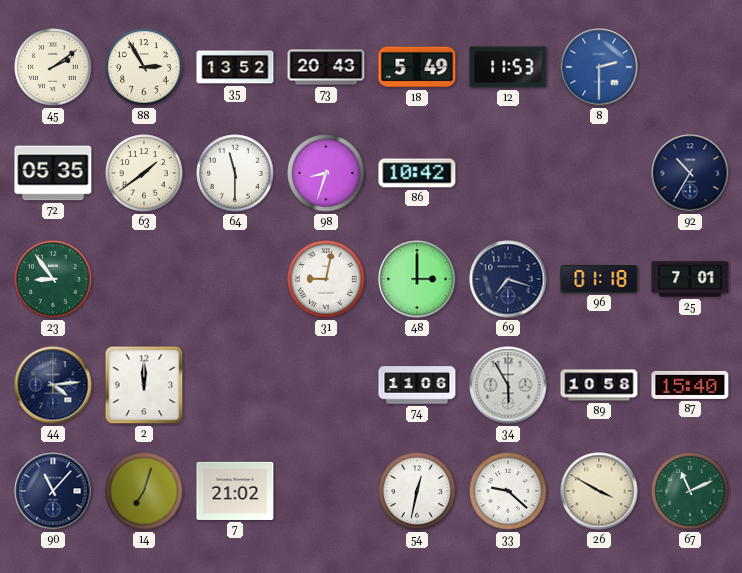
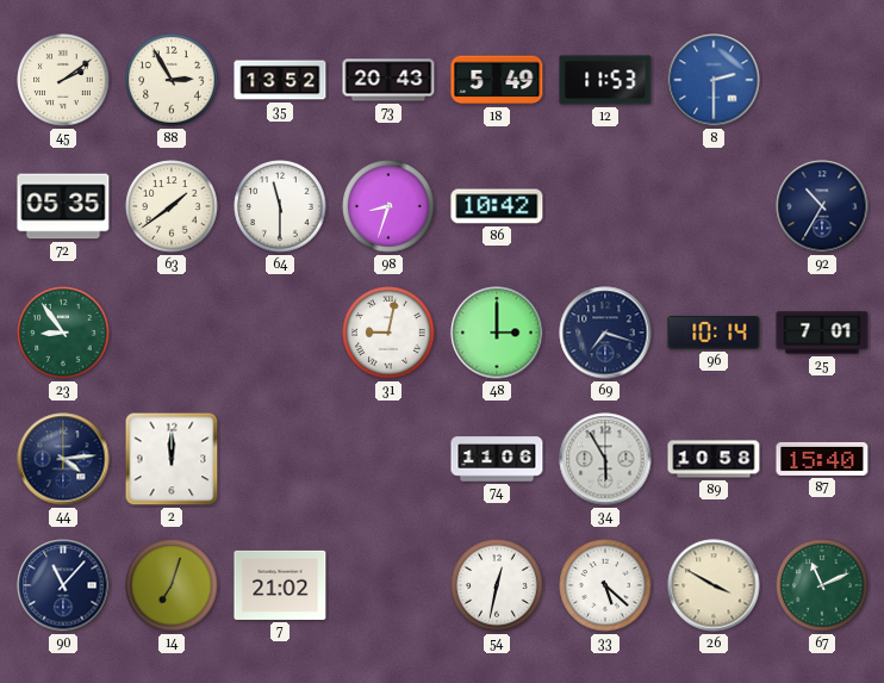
96: 01:18 -> 10:14
33: 9:22 -> 5:22
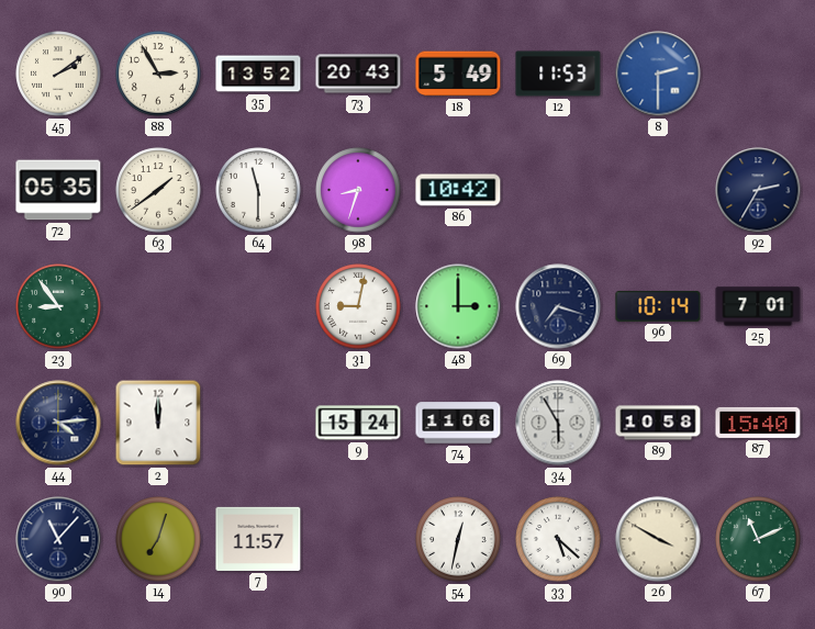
92: 10:35 -> 2:35
9: none -> 15:24
7: 21:02 -> 11:57
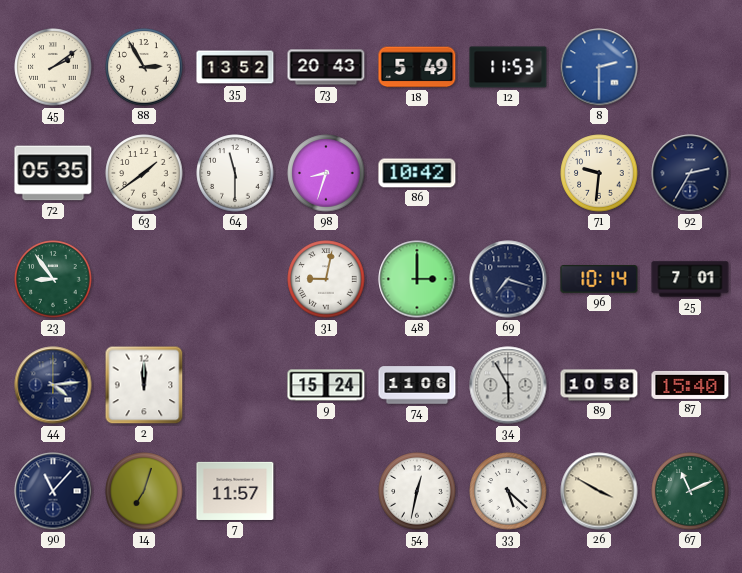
71: none -> 9:31
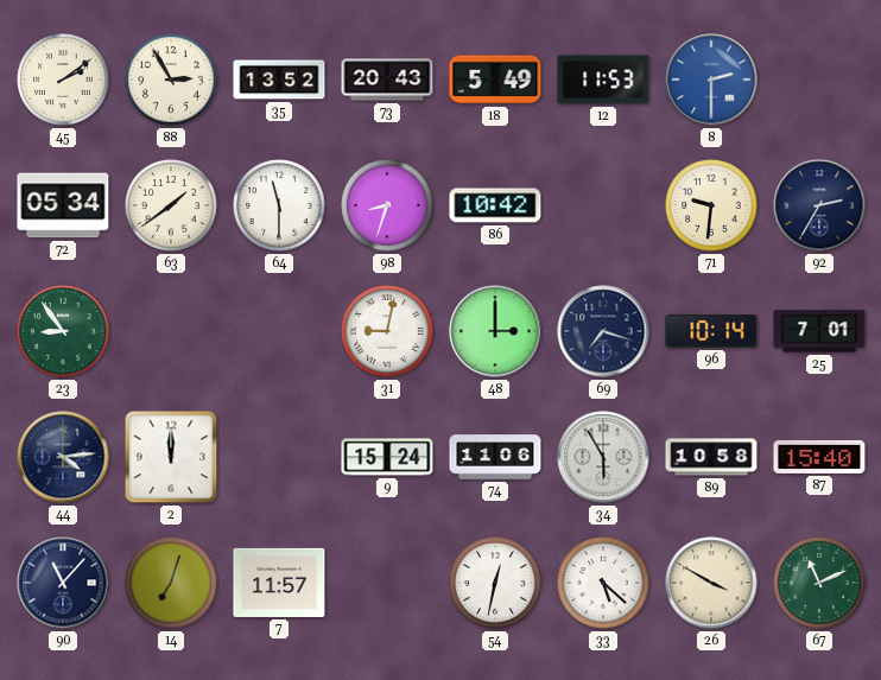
72: 05:35 -> 05:34
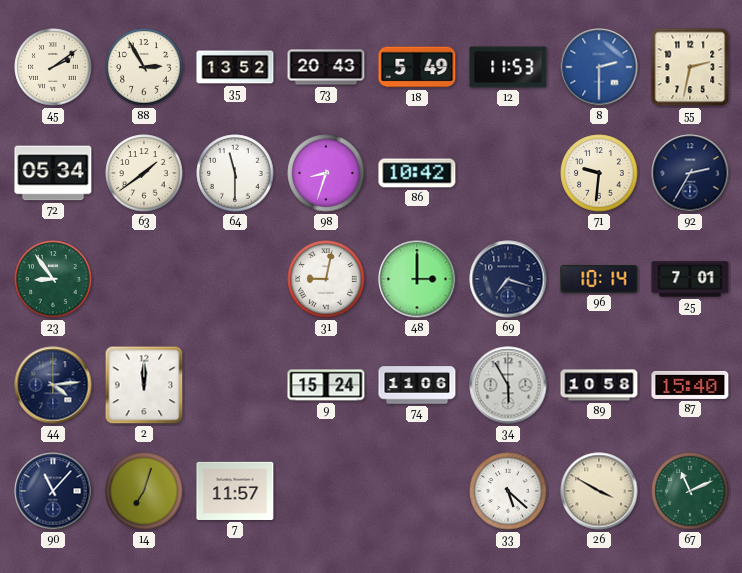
55: none -> 2:32
54: 12:32 -> none
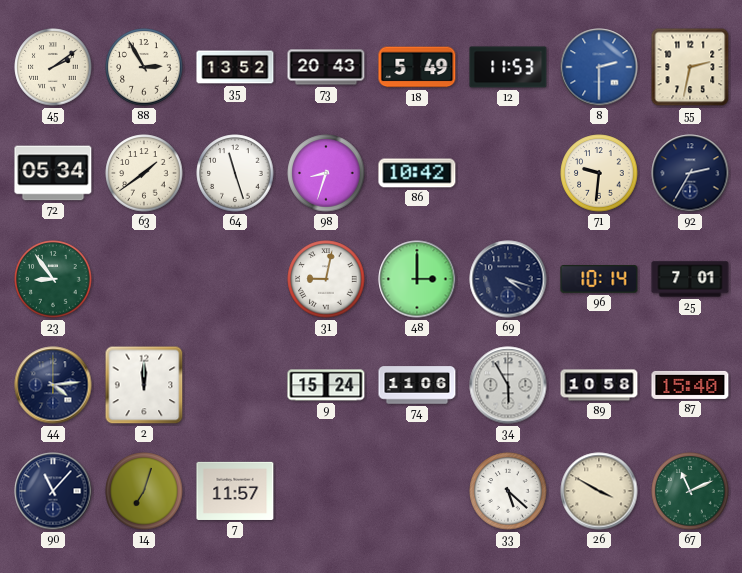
64: 11:30 -> 11:27
69: 7:18 -> 4:18
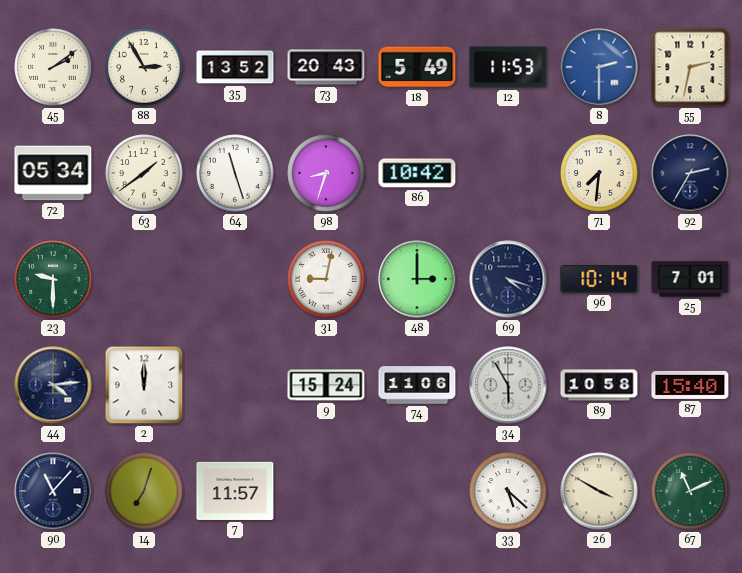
71: 9:31 -> 7:31
23: 8:54 -> 9:30
